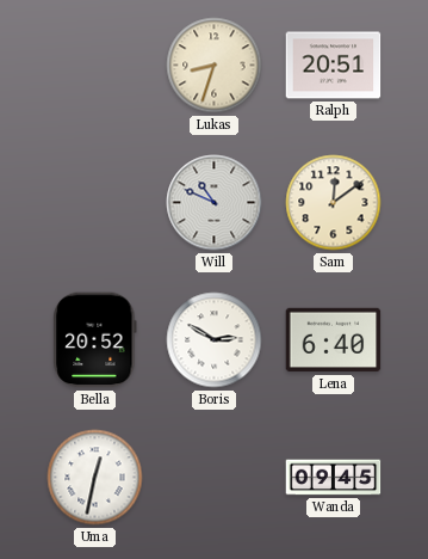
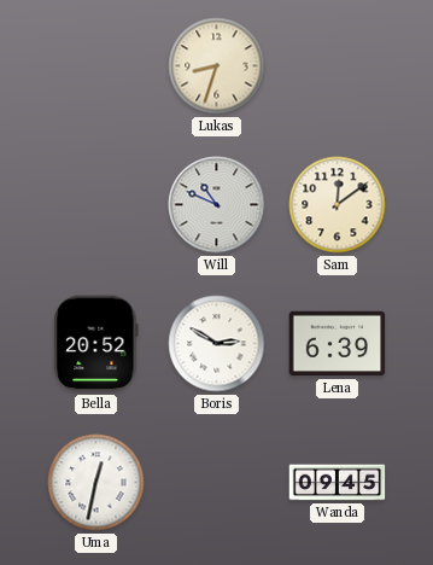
Ralph: 20:51 -> none
Lena: 6:40 -> 6:39
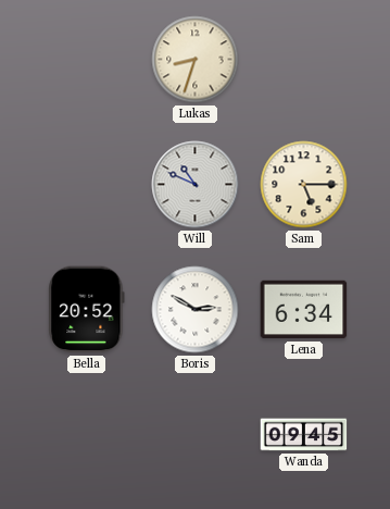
Sam: 12:09 -> 5:15
Lena: 6:39 -> 6:34
Uma: 12:32 -> none
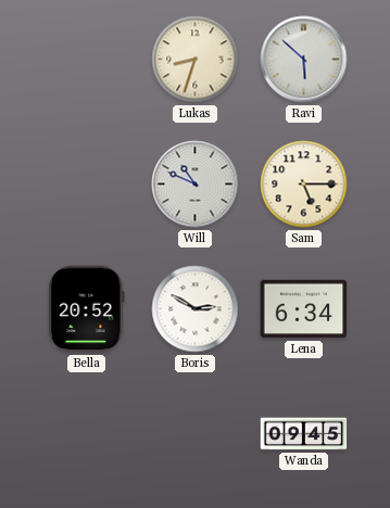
Ravi: none -> 5:52
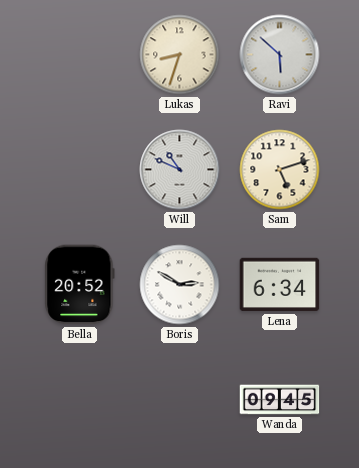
Sam: 5:15 -> 5:12
